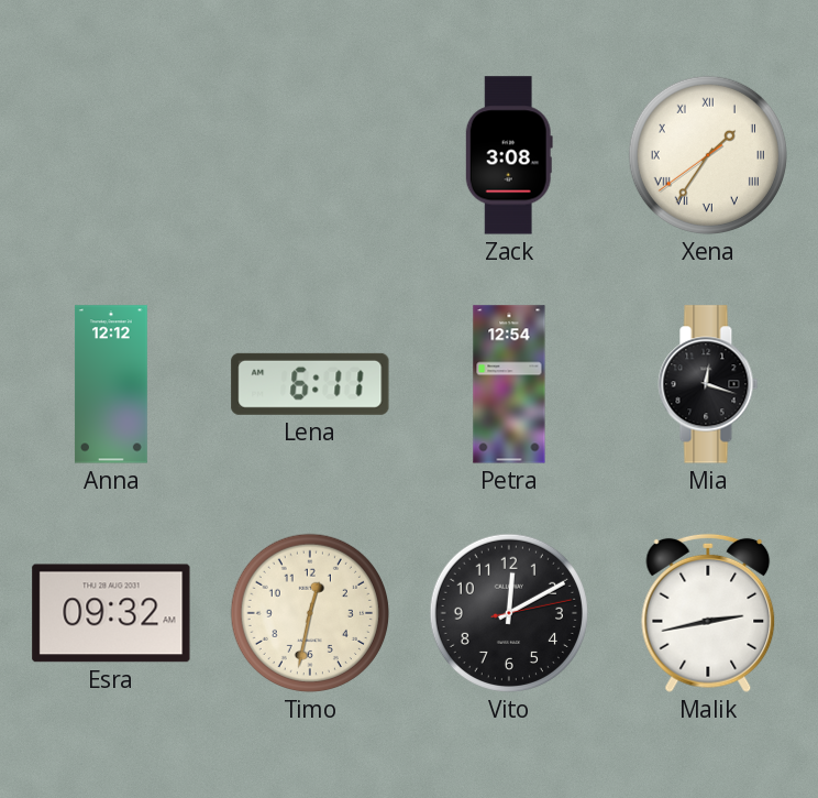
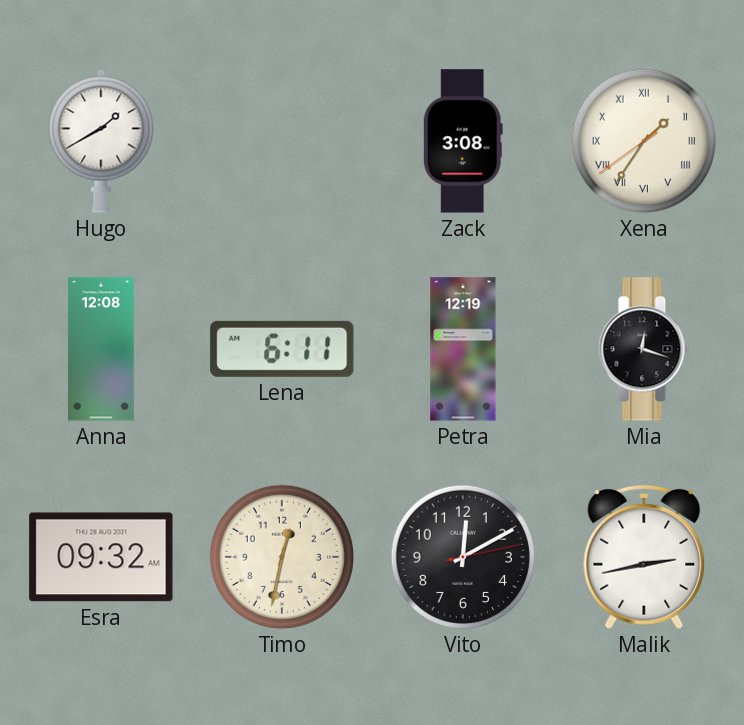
Hugo: none -> 1:40
Anna: 12:12 -> 12:08
Petra: 12:54 -> 12:19
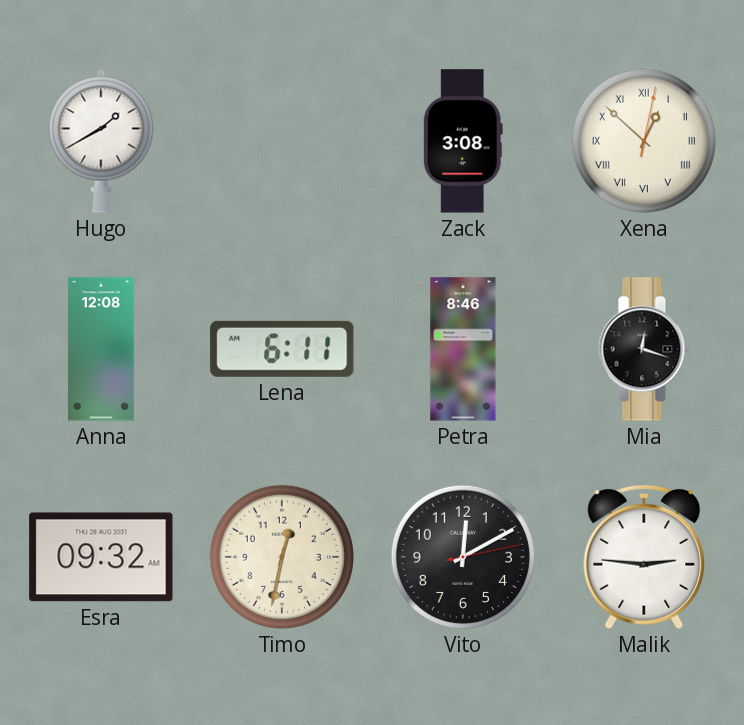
Xena: 1:35 -> 12:52
Petra: 12:19 -> 8:46
Malik: 2:43 -> 2:46
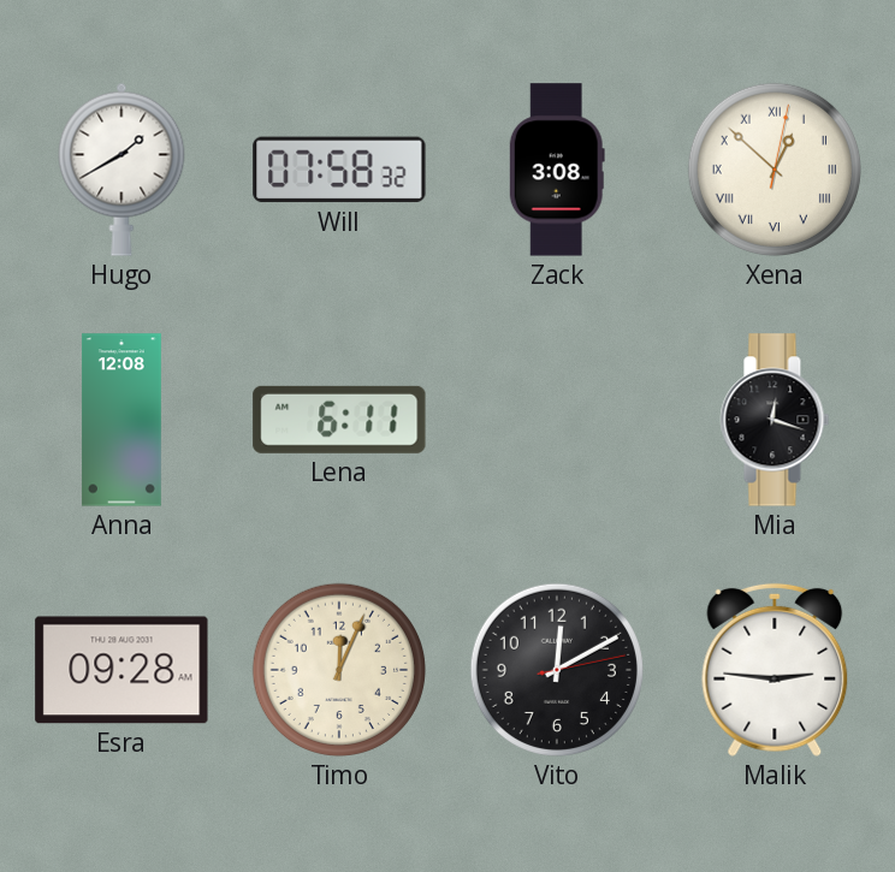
Will: none -> 07:58
Petra: 8:46 -> none
Esra: 09:32 -> 09:28
Timo: 12:32 -> 12:04
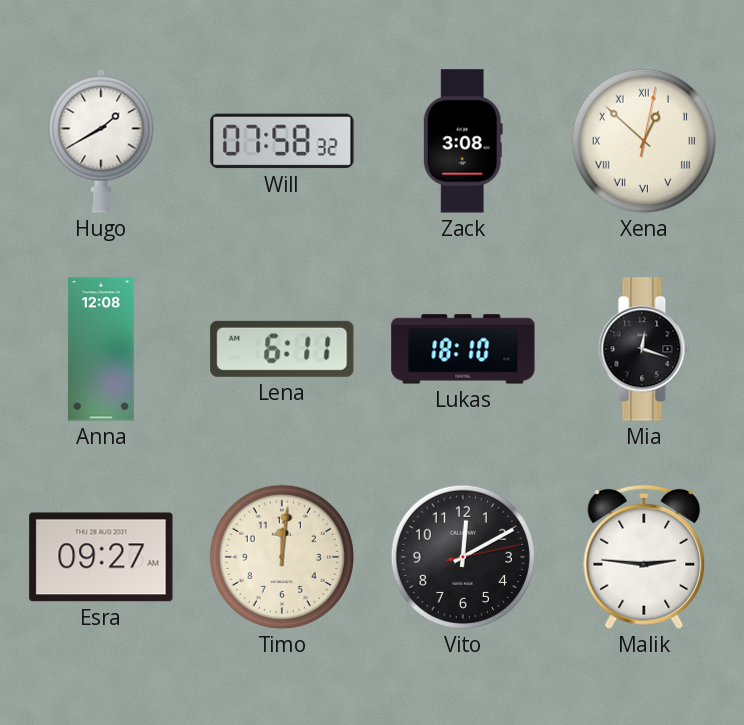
Lukas: none -> 18:10
Esra: 09:28 -> 09:27
Timo: 12:04 -> 12:01
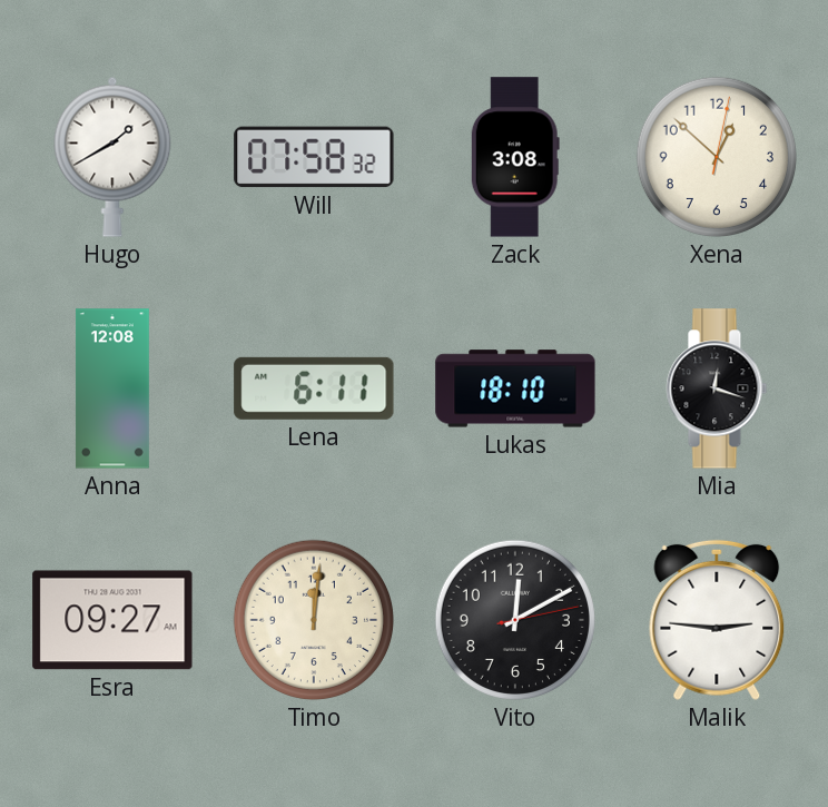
Xena numerals: Roman -> Arabic
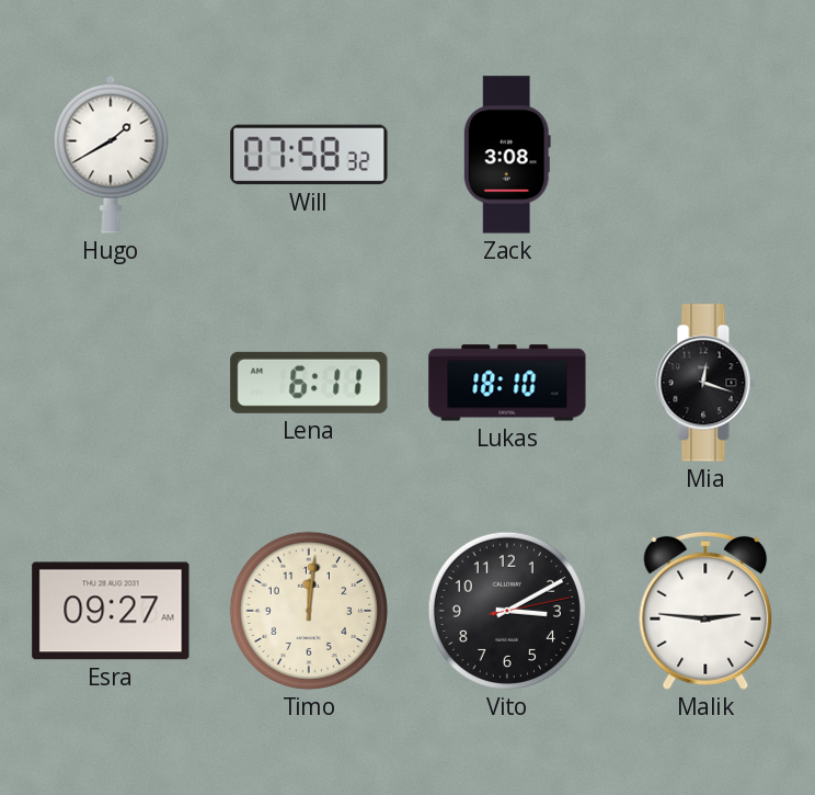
Xena: 12:52 -> none
Anna: 12:08 -> none
Vito: 12:10 -> 3:10
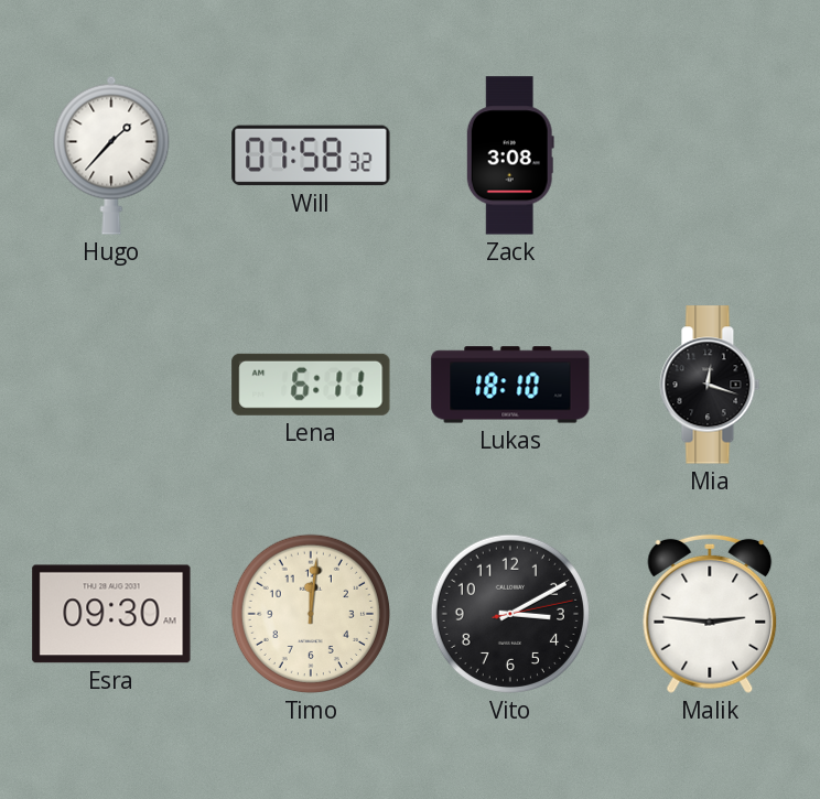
Hugo: 1:40 -> 1:37
Esra: 09:27 -> 09:30
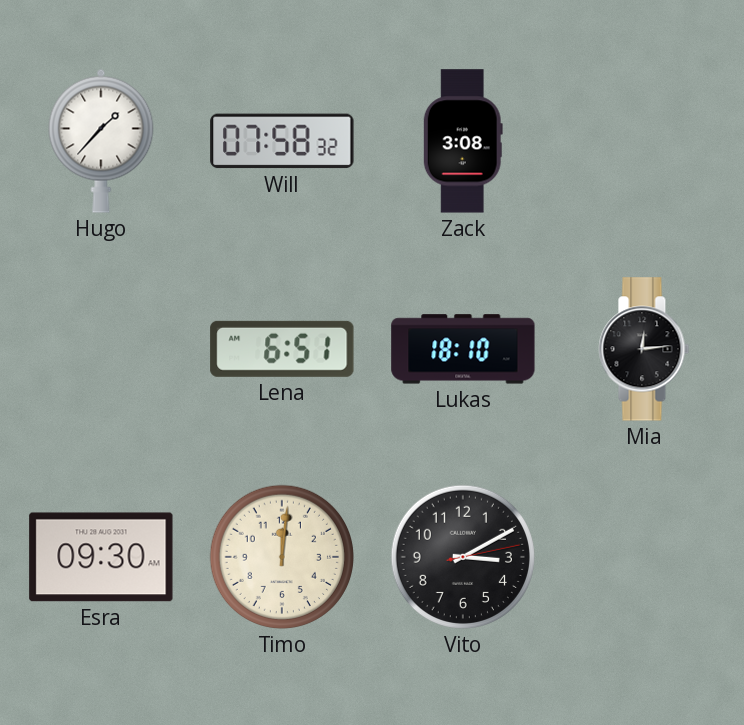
Lena: 6:11 -> 6:51
Mia: 12:18 -> 12:14
Malik: 2:46 -> none
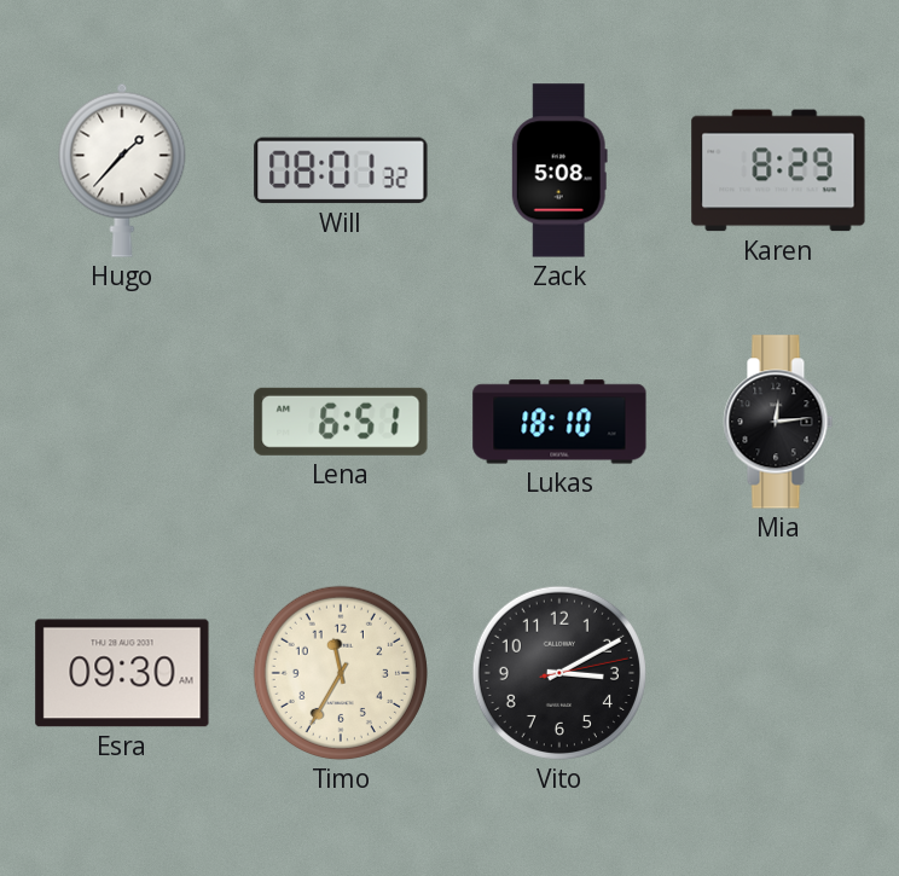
Will: 07:58 -> 08:01
Zack: 3:08 -> 5:08
Karen: none -> 8:29
Timo: 12:01 -> 11:35
